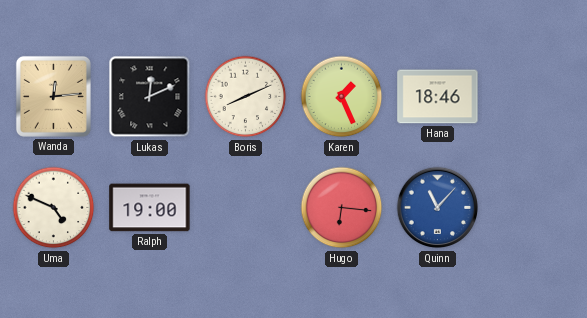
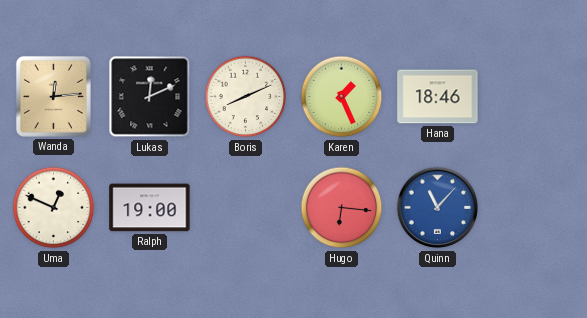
Uma: 4:49 -> 12:49
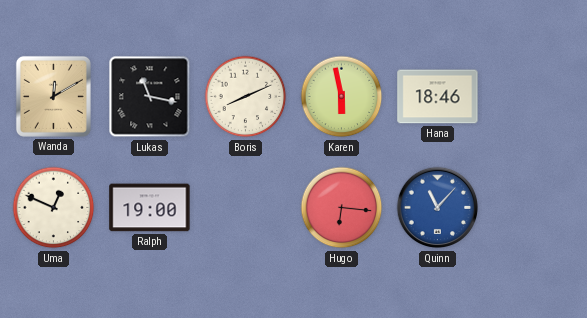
Wanda: 12:14 -> 12:10
Lukas: 12:11 -> 11:17
Karen: 1:26 -> 5:58
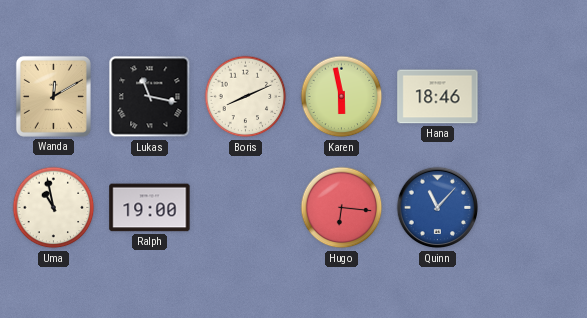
Uma: 12:49 -> 10:58
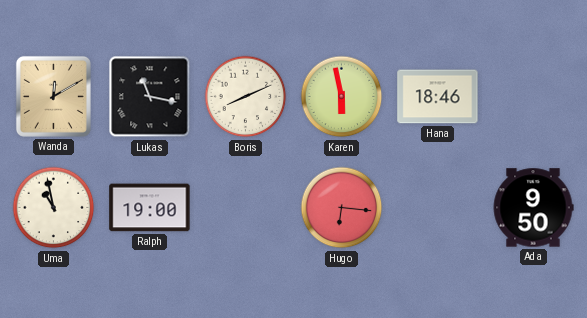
Quinn: 11:07 -> none
Ada: none -> 9:50
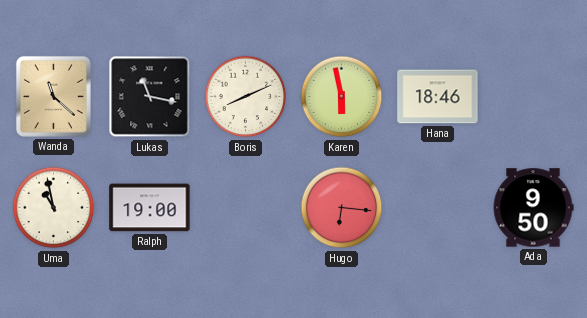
Wanda: 12:10 -> 11:22
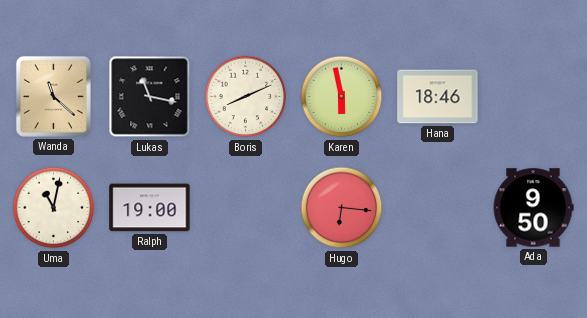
Uma: 10:58 -> 11:02
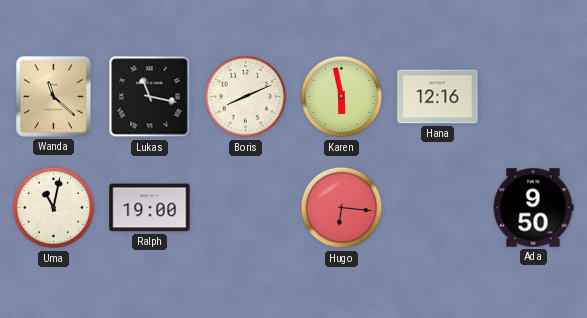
Hana: 18:46 -> 12:16
